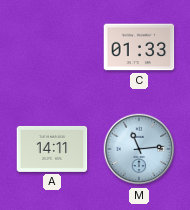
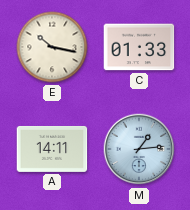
E: none -> 10:17
M: 11:14 -> 1:14
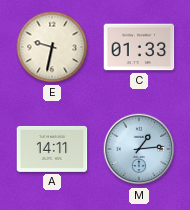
E: 10:17 -> 9:32
